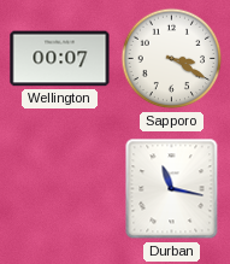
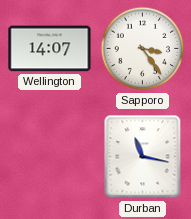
Wellington: 00:07 -> 14:07
Sapporo: 3:20 -> 3:24
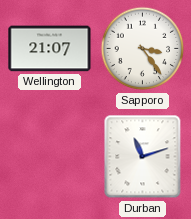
Wellington: 14:07 -> 21:07
Durban: 11:17 -> 11:12
